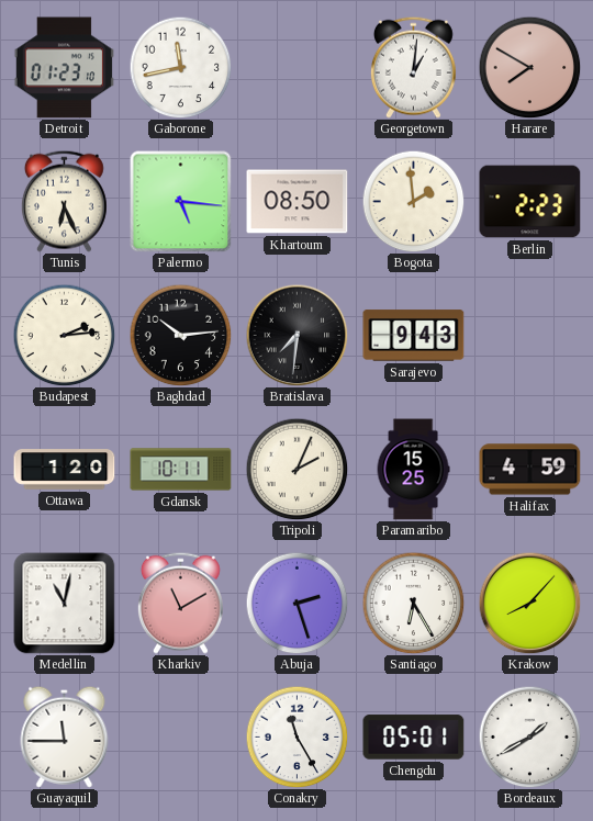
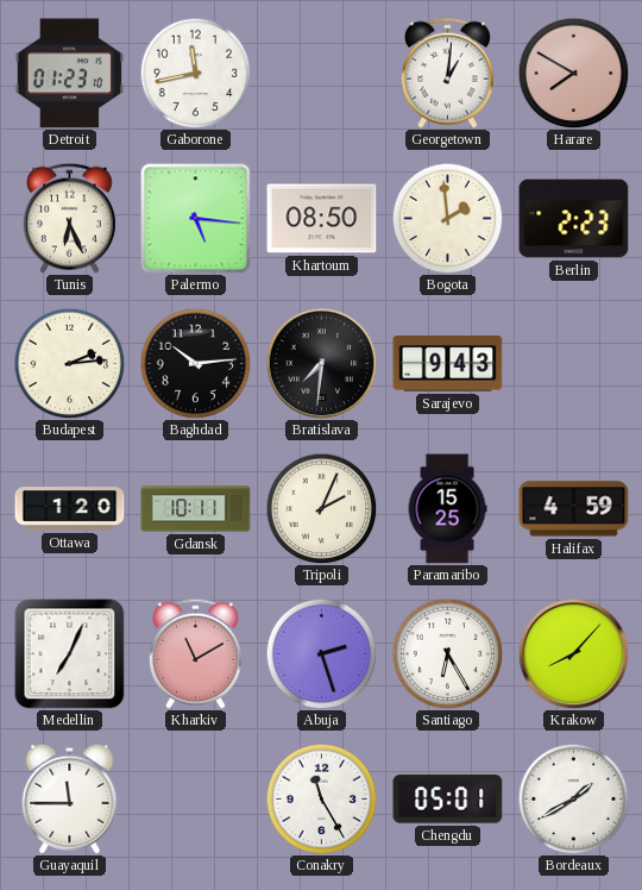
Medellin: 11:02 -> 7:04
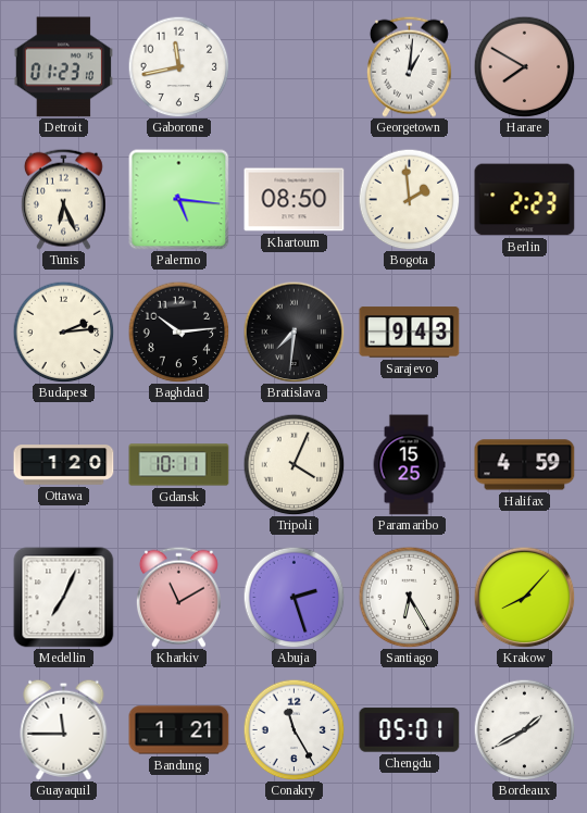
Tripoli: 2:04 -> 4:04
Bandung: none -> 1:21
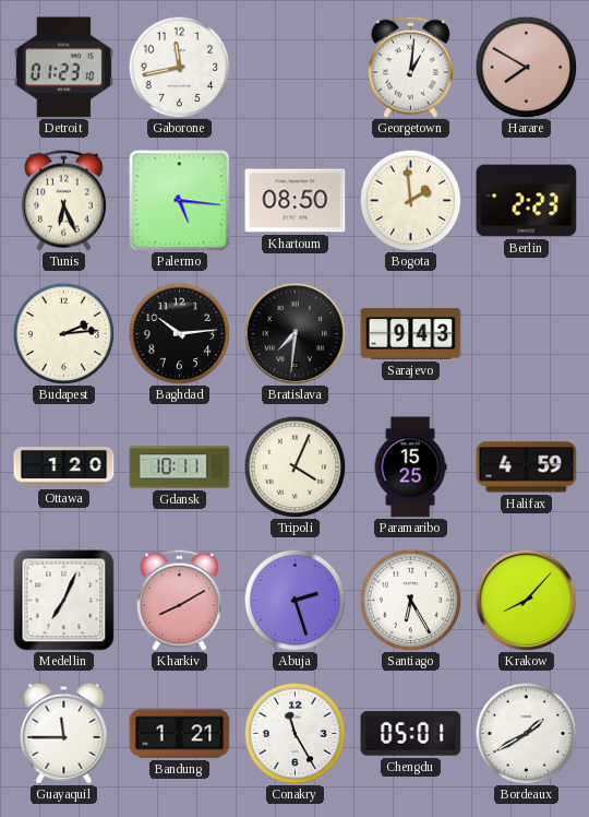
Kharkiv: 11:10 -> 8:10
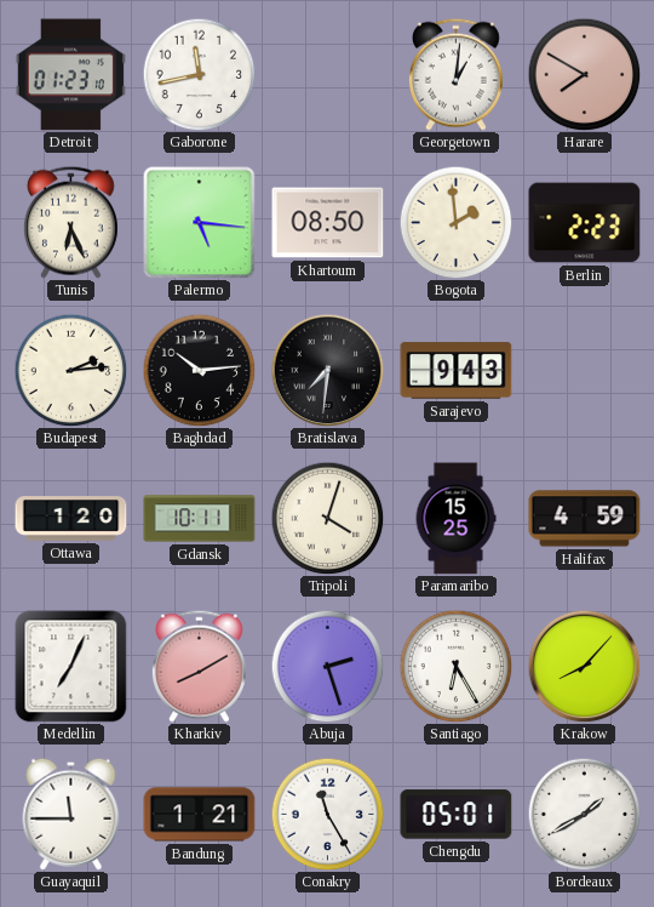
Tripoli: 4:04 -> 4:03
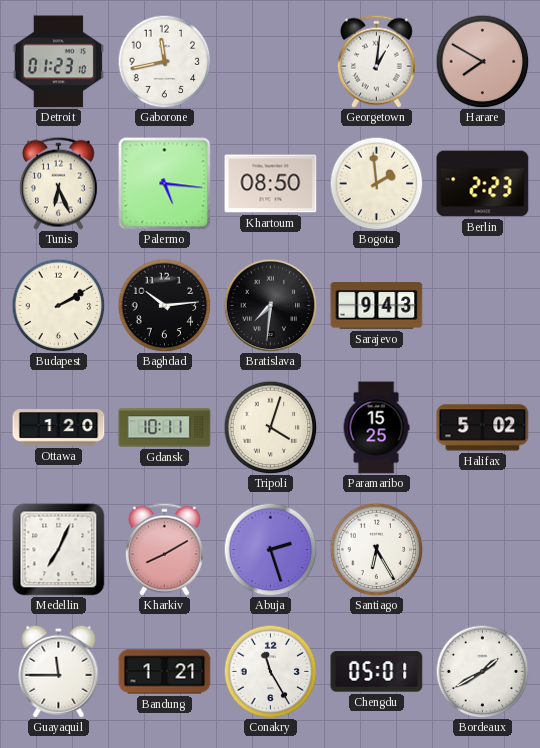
Budapest: 2:14 -> 2:10
Halifax: 4:59 -> 5:02
Krakow: 8:07 -> none
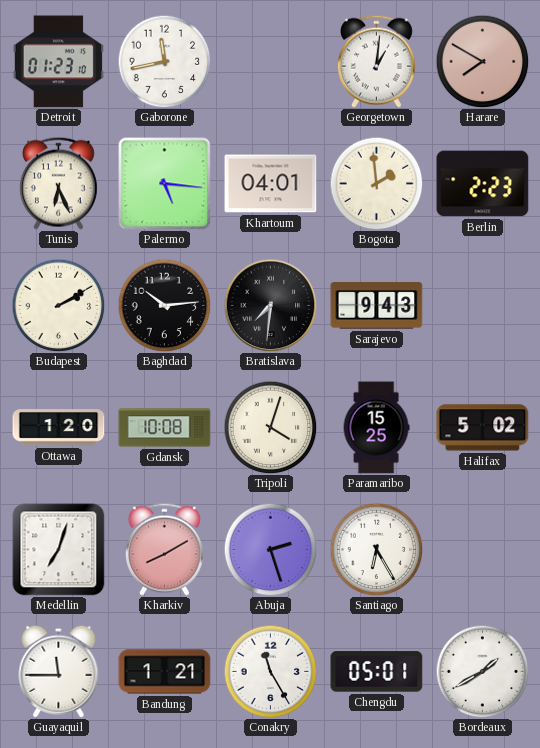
Khartoum: 08:50 -> 04:01
Gdansk: 10:11 -> 10:08
Medellin: 7:04 -> 7:03
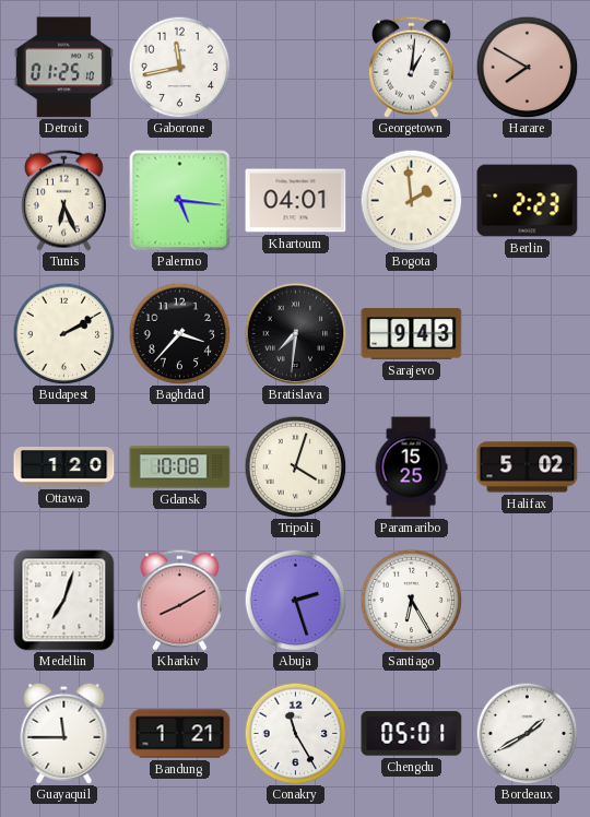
Detroit: 01:23 -> 01:25
Baghdad: 10:14 -> 3:37
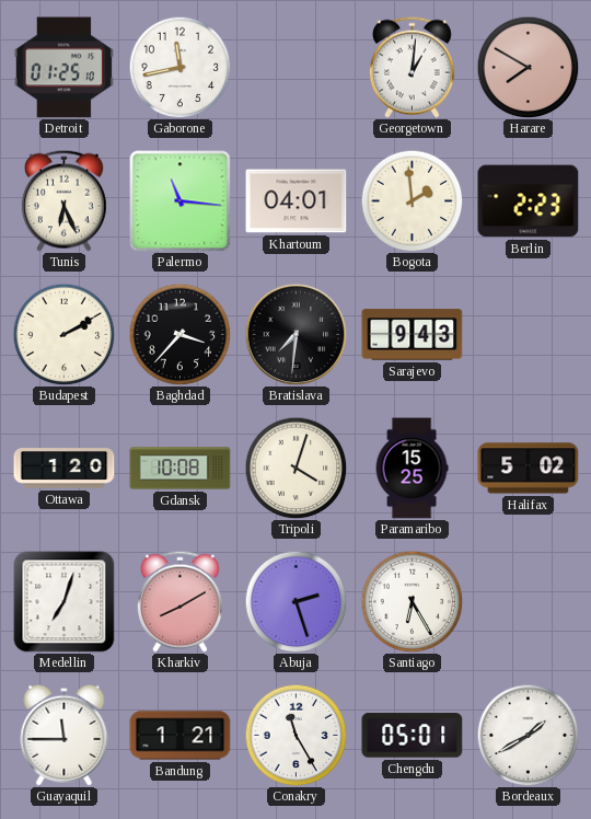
Palermo: 5:16 -> 11:16
